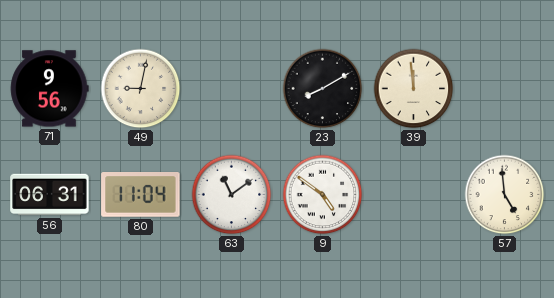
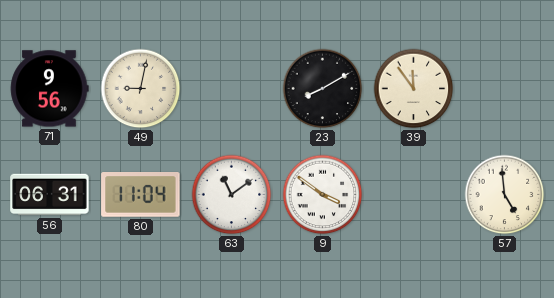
39: 11:59 -> 11:54
9: 4:51 -> 3:51
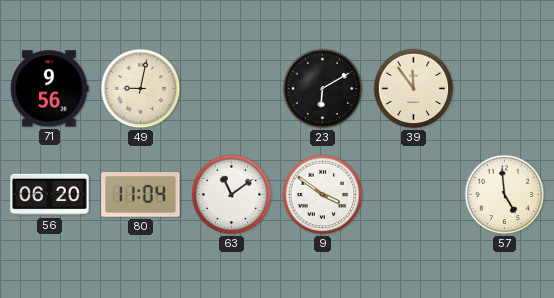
23: 8:10 -> 6:10
56: 06:31 -> 06:20
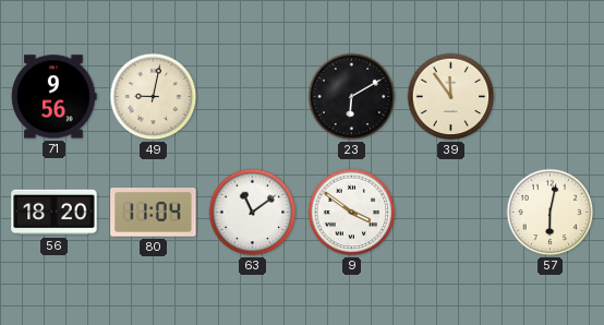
56: 06:20 -> 18:20
57: 4:59 -> 6:02
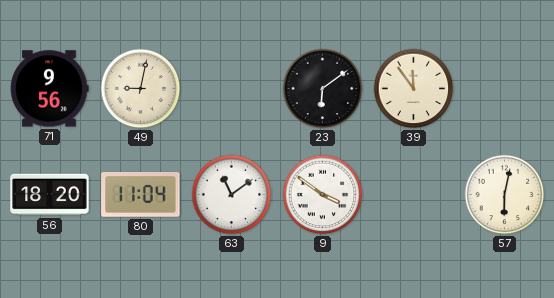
23: 6:10 -> 6:09
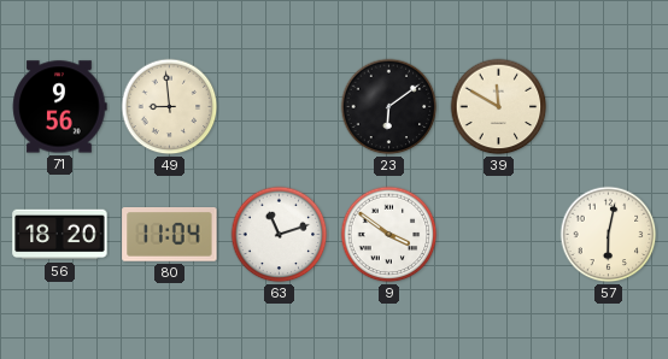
49: 9:02 -> 8:59
39: 11:54 -> 11:50
63: 11:09 -> 11:12
